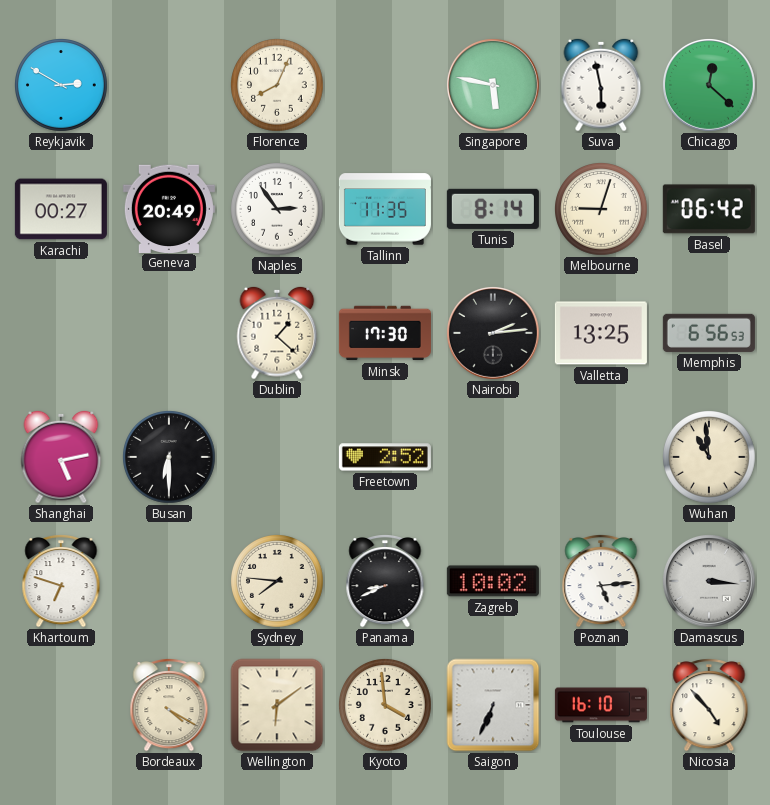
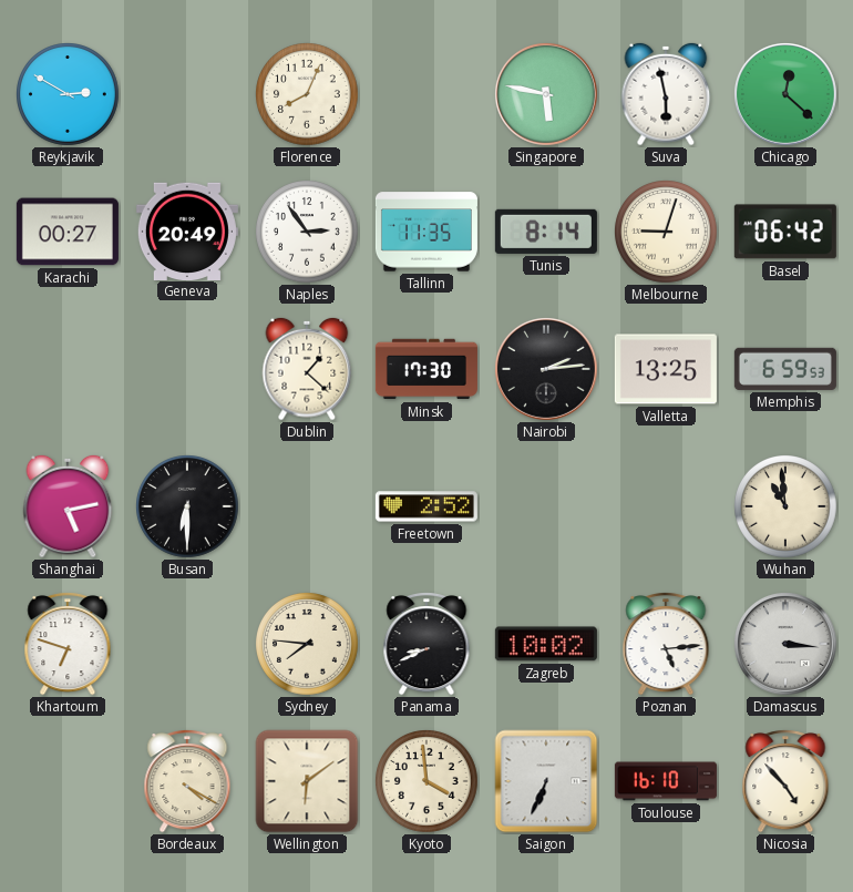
Memphis: 6:56 -> 6:59
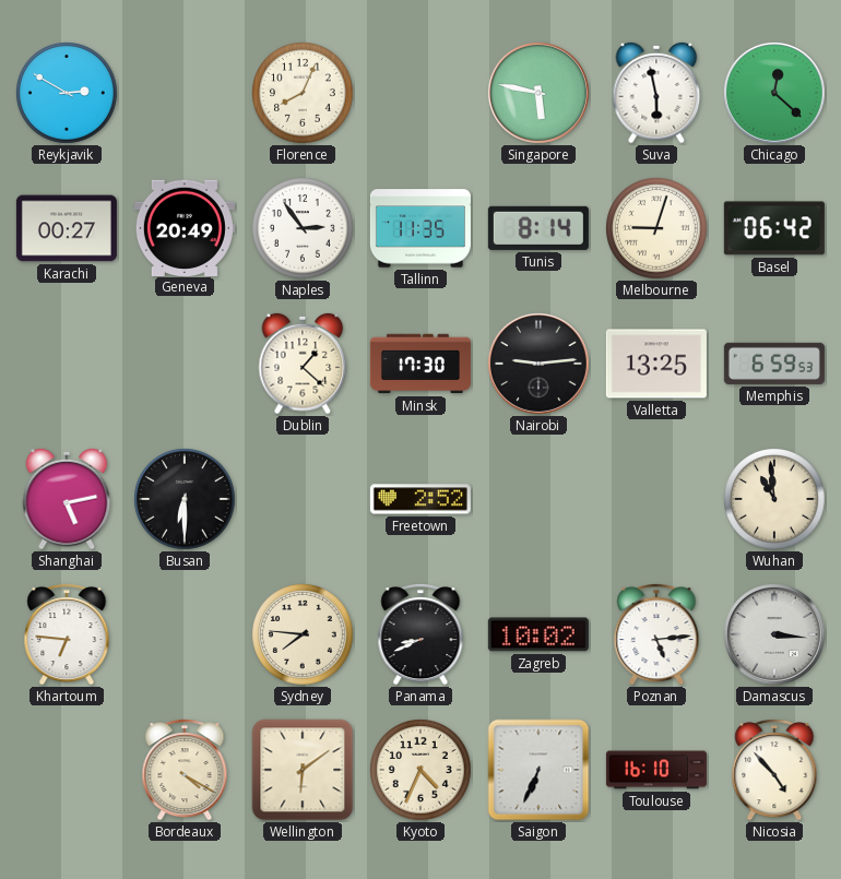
Nairobi: 2:14 -> 9:14
Khartoum: 6:48 -> 6:46
Kyoto: 3:59 -> 4:34
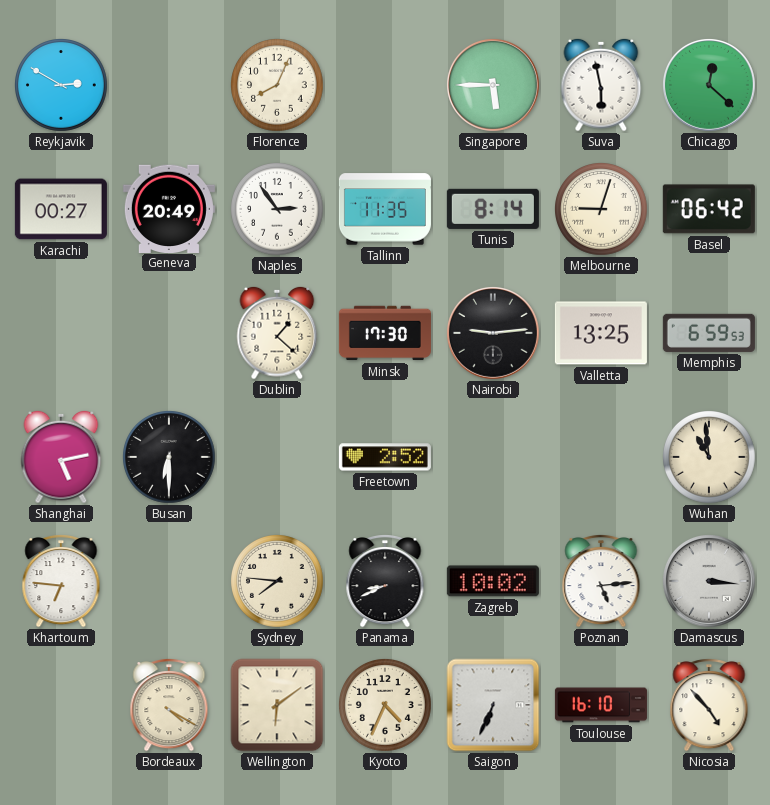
Singapore: 5:47 -> 5:45
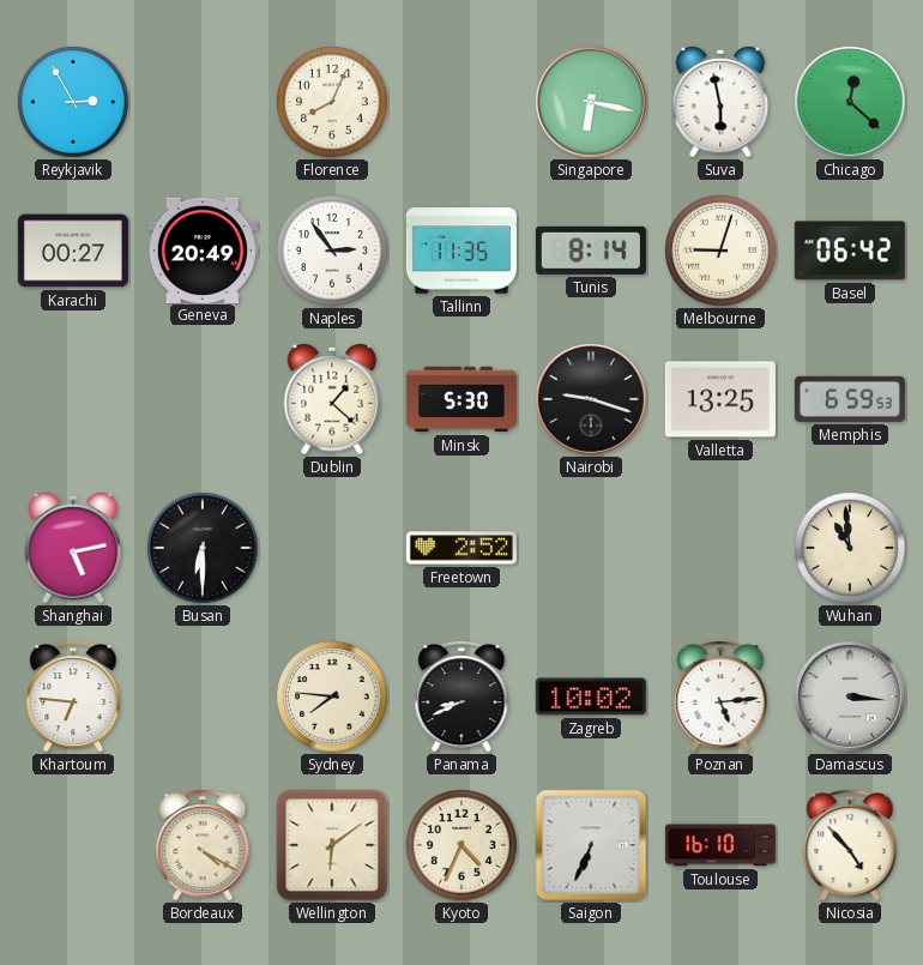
Reykjavik: 2:50 -> 2:55
Singapore: 5:45 -> 6:17
Minsk: 17:30 -> 5:30
Nairobi: 9:14 -> 9:18
